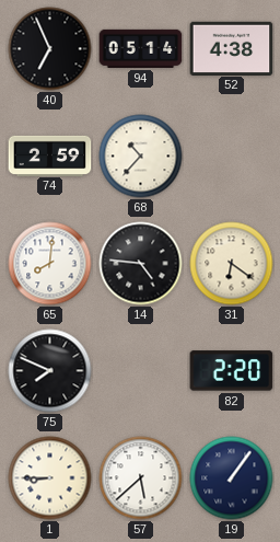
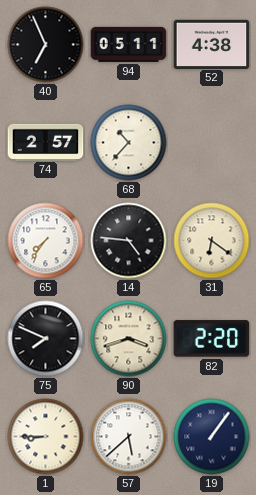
94: 05:14 -> 05:11
74: 2:59 -> 2:57
65: 8:01 -> 7:36
90: none -> 3:42
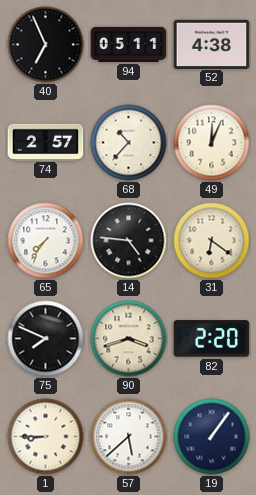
49: none -> 12:04
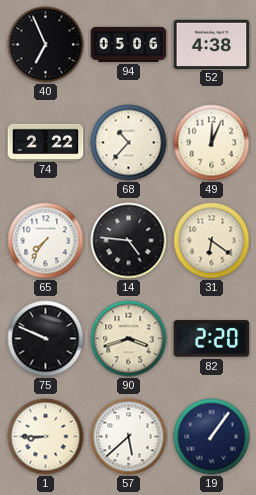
94: 05:11 -> 05:06
74: 2:57 -> 2:22
75: 7:49 -> 9:49
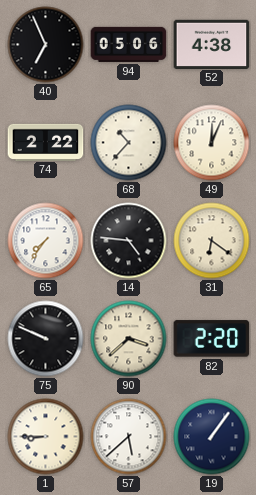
90: 3:42 -> 3:38
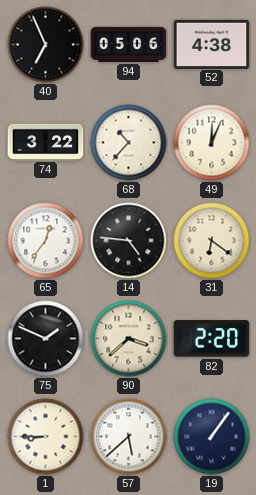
74: 2:22 -> 3:22
65: 7:36 -> 12:36
75: 9:49 -> 1:49
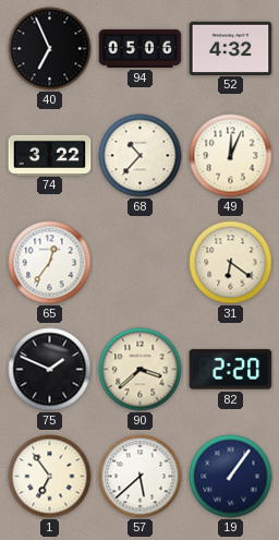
52: 4:38 -> 4:32
14: 4:46 -> none
1: 8:45 -> 6:54
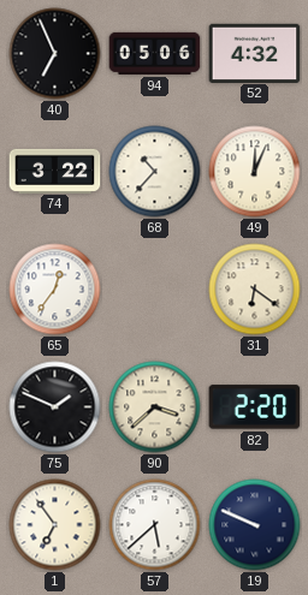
19: 1:06 -> 9:49
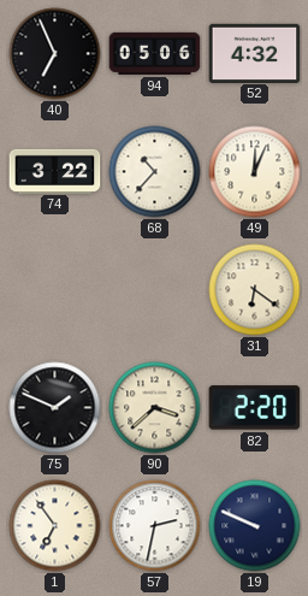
65: 12:36 -> none
57: 5:38 -> 2:32
